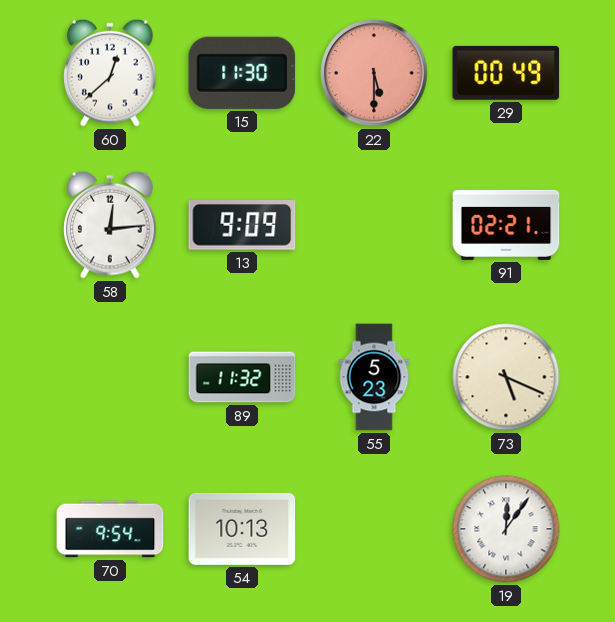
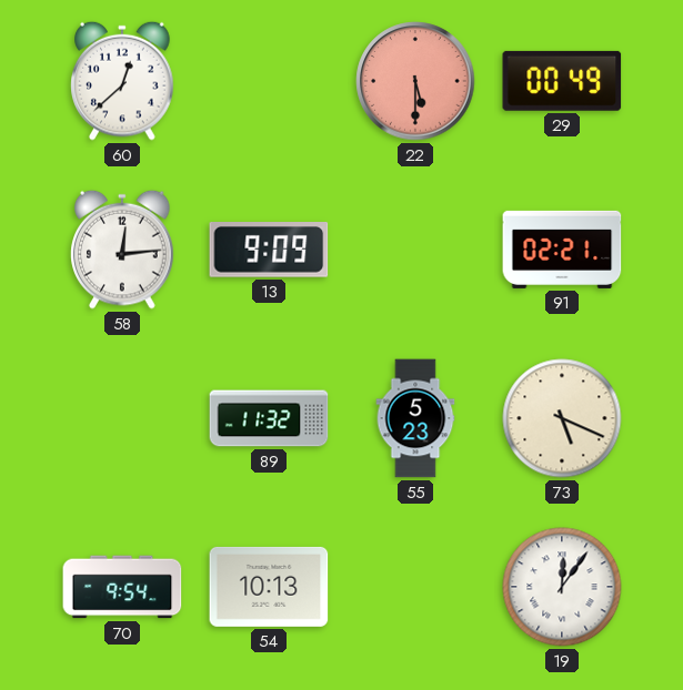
15: 11:30 -> none
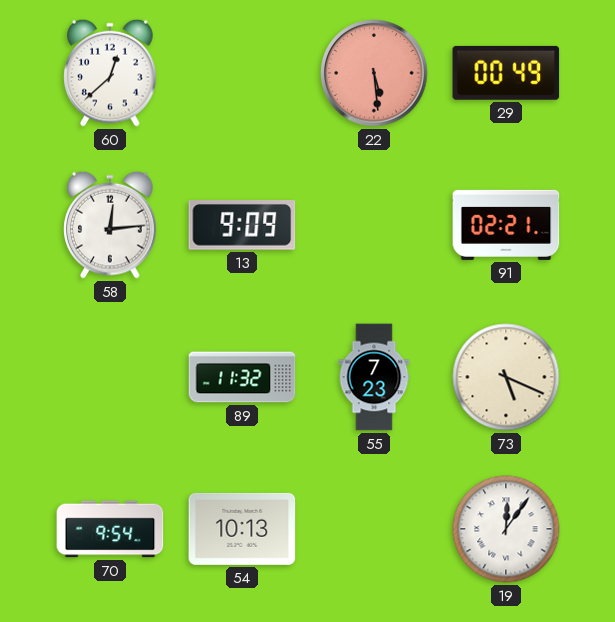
22: 5:30 -> 5:29
55: 5:23 -> 7:23
